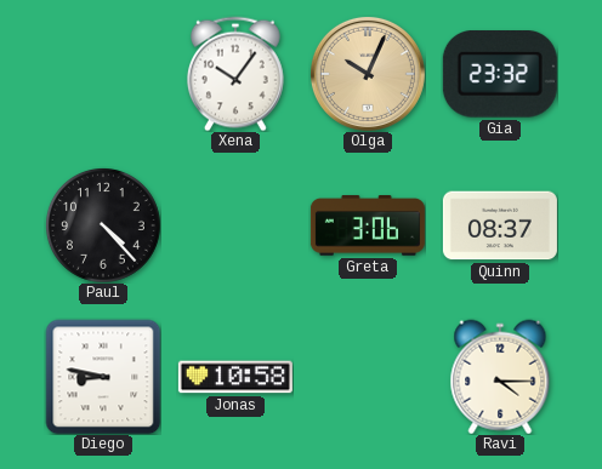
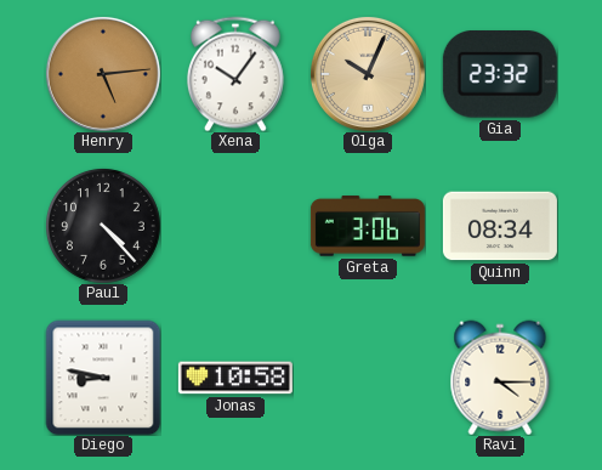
Henry: none -> 5:14
Quinn: 08:37 -> 08:34
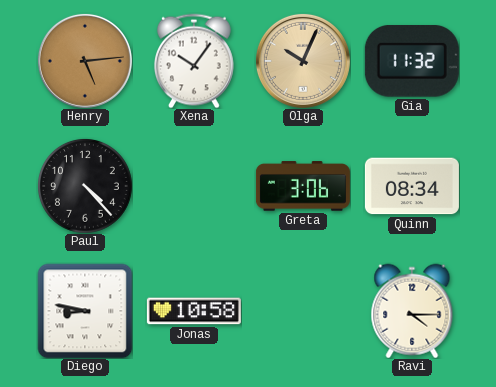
Gia: 23:32 -> 11:32
